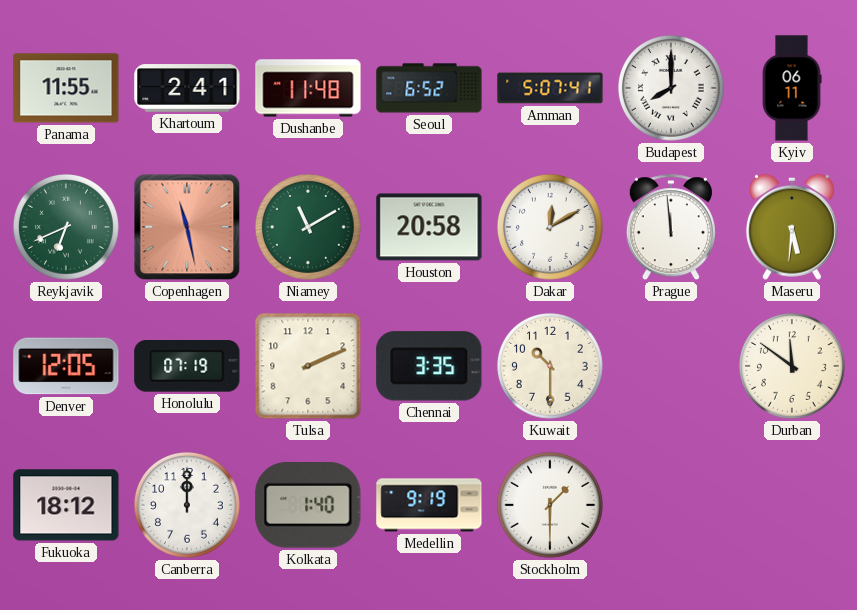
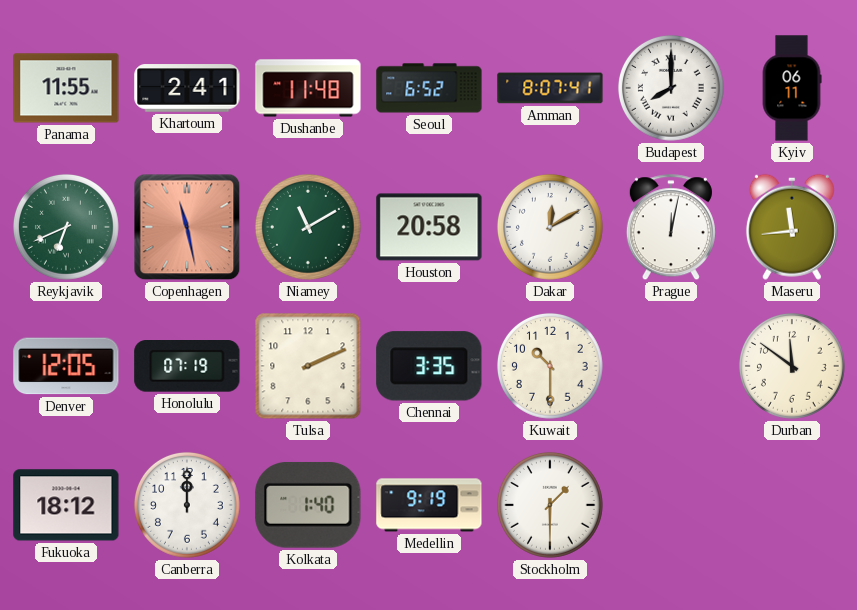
Amman: 5:07 -> 8:07
Prague: 11:59 -> 12:02
Maseru: 5:31 -> 11:44
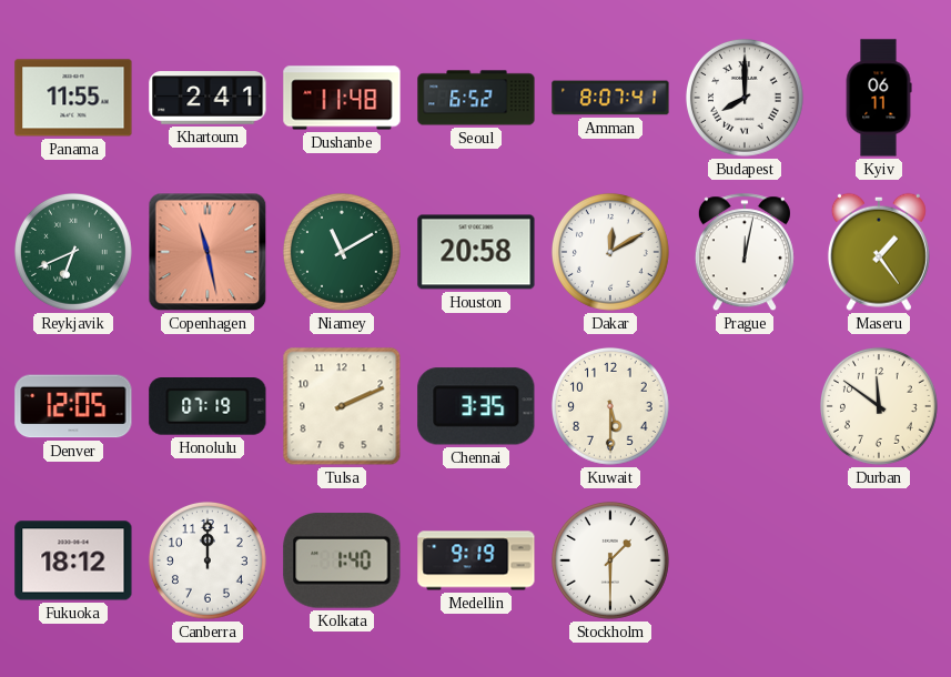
Maseru: 11:44 -> 1:24
Kuwait: 10:30 -> 5:30
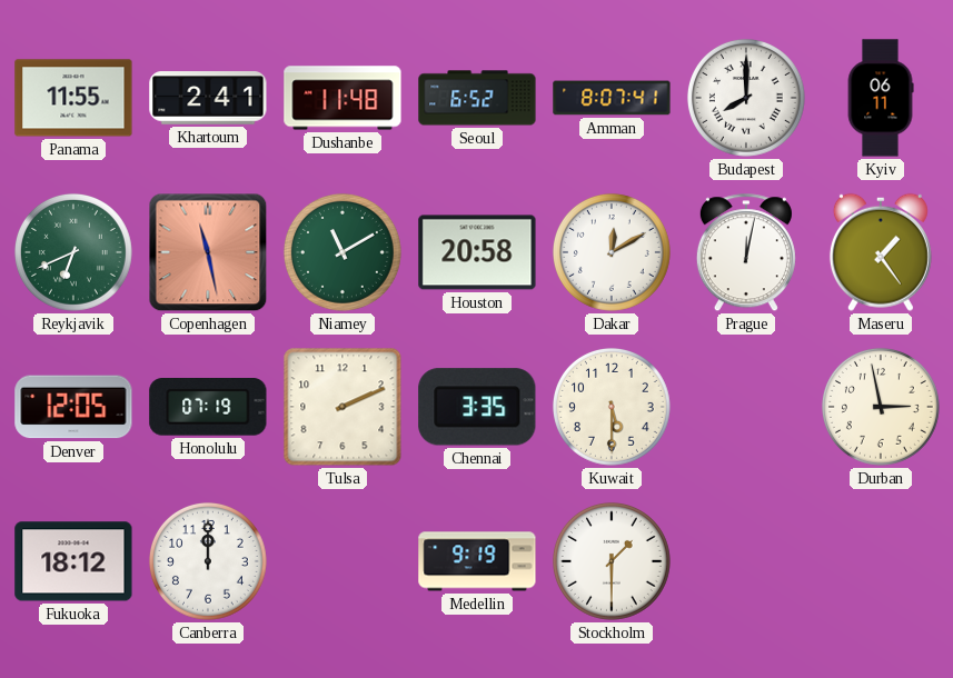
Durban: 11:51 -> 2:58
Kolkata: 1:40 -> none
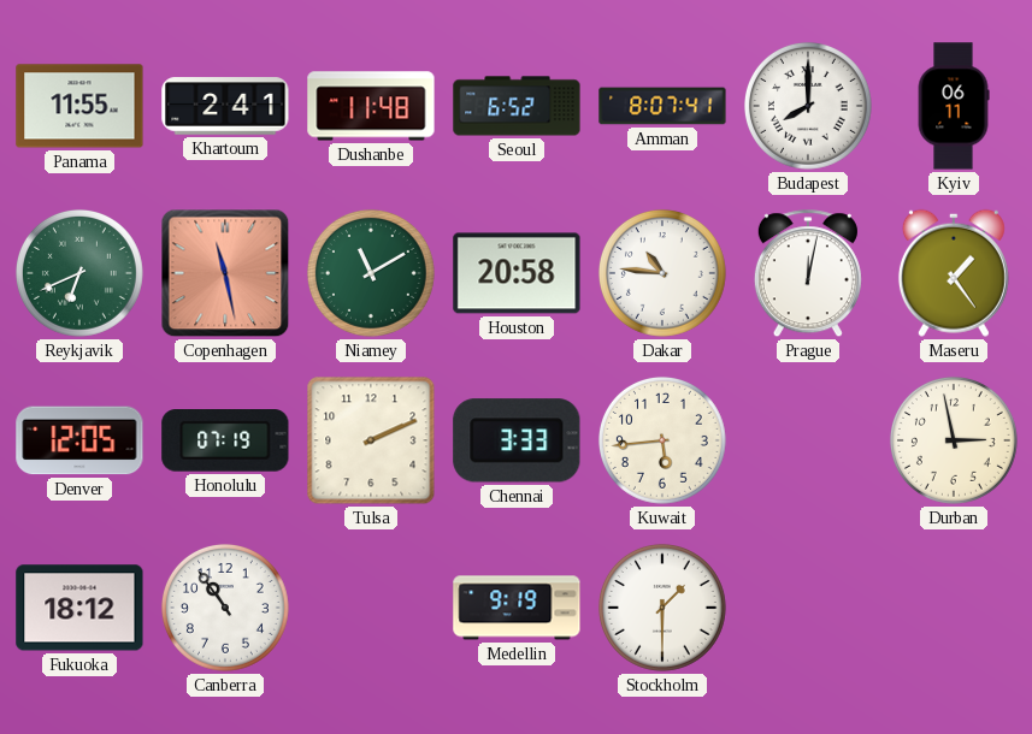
Dakar: 12:10 -> 10:46
Chennai: 3:35 -> 3:33
Kuwait: 5:30 -> 5:44
Canberra: 12:00 -> 10:54
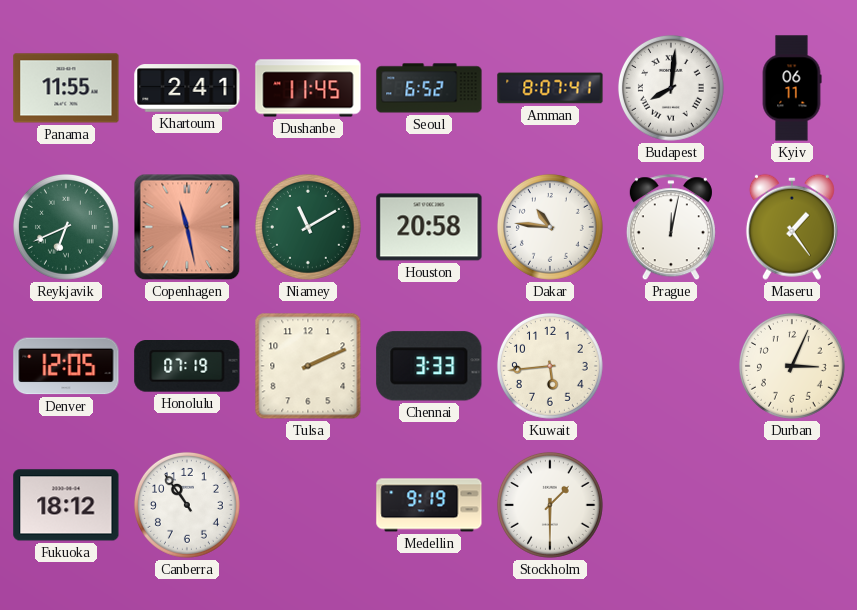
Dushanbe: 11:48 -> 11:45
Budapest: 8:00 -> 8:01
Durban: 2:58 -> 3:04
